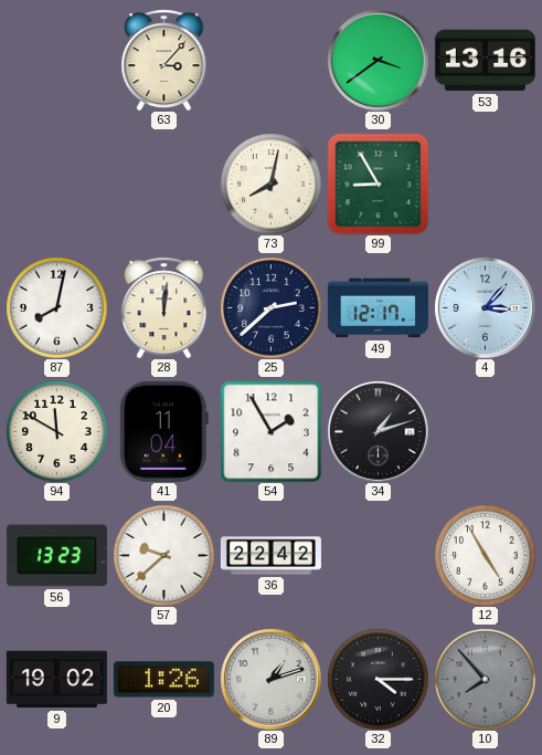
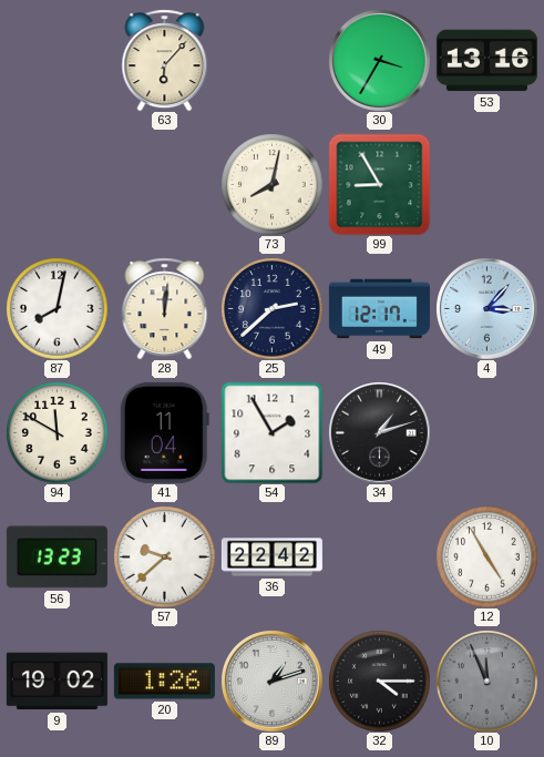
63: 3:07 -> 6:07
30: 3:39 -> 3:35
10: 7:53 -> 11:56
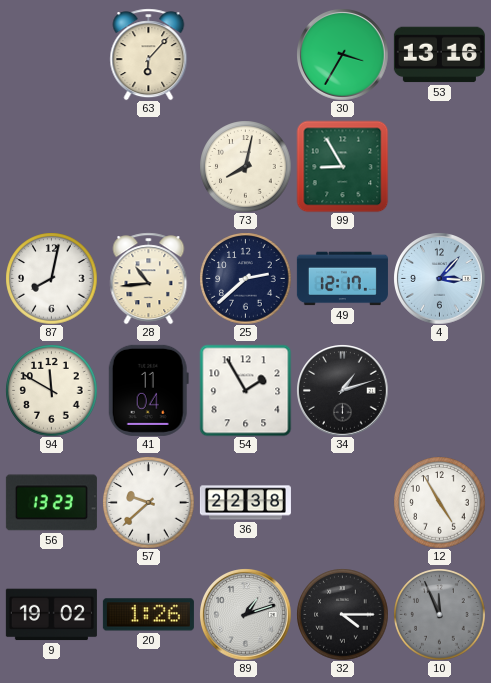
28: 12:01 -> 10:44
36: 22:42 -> 22:38
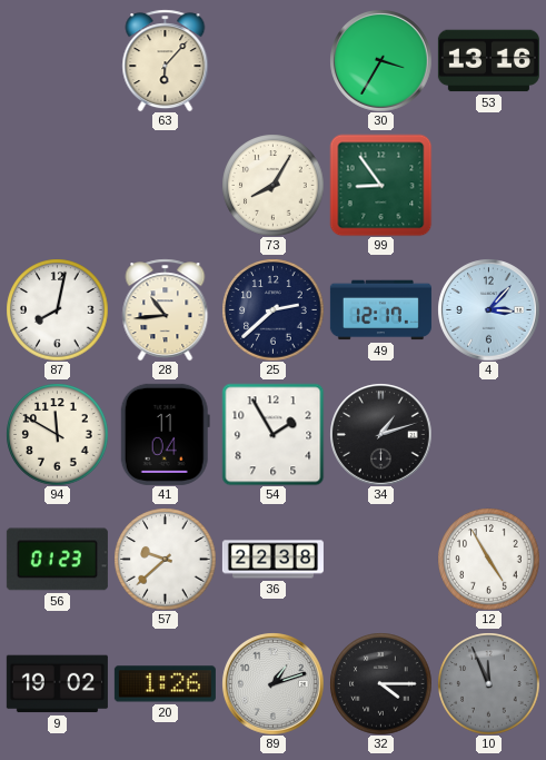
73: 8:02 -> 8:05
99: 8:55 -> 8:54
56: 13:23 -> 01:23
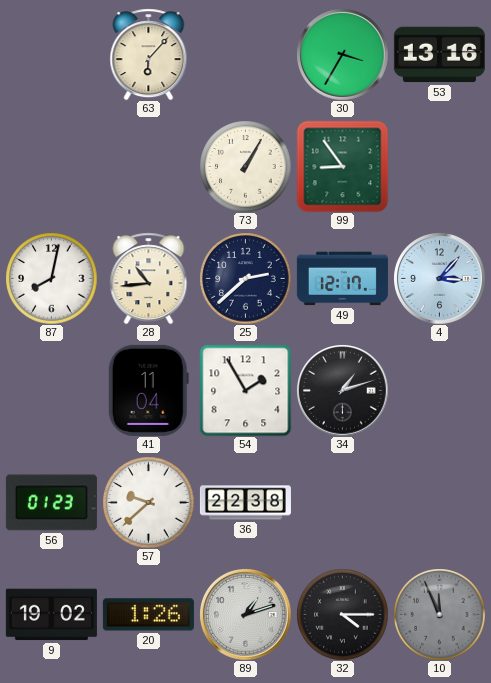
73: 8:05 -> 1:05
94: 11:50 -> none
12: 4:55 -> none
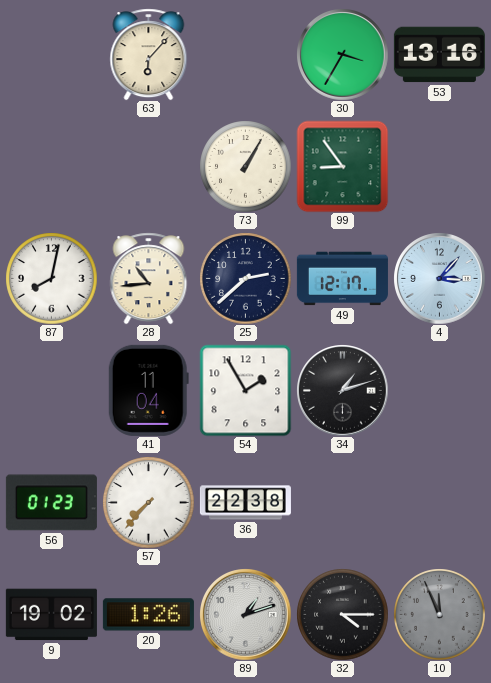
57: 9:38 -> 7:37
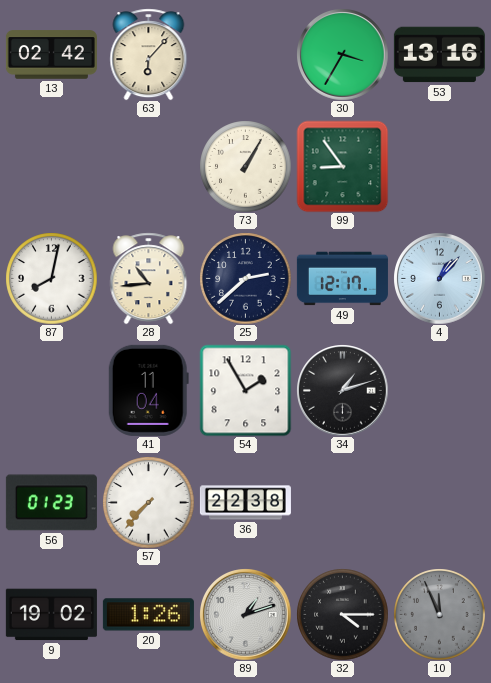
13: none -> 02:42
4: 3:07 -> 1:07
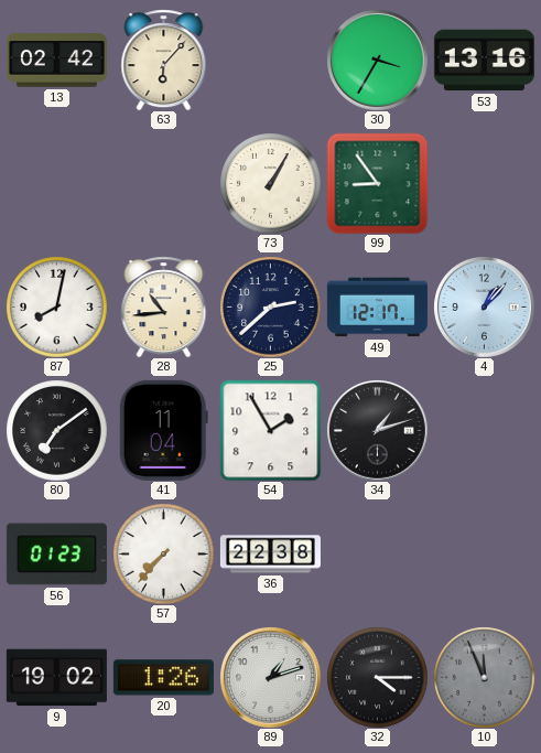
80: none -> 7:09
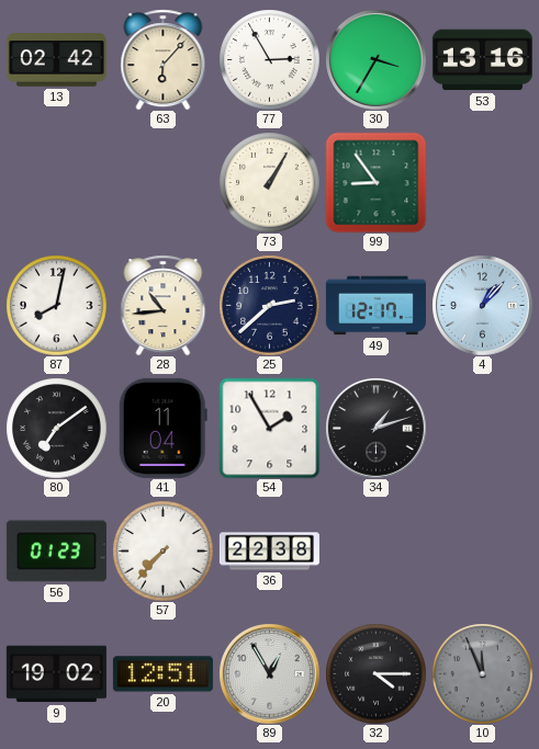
77: none -> 2:55
20: 1:26 -> 12:51
89: 1:12 -> 12:55
